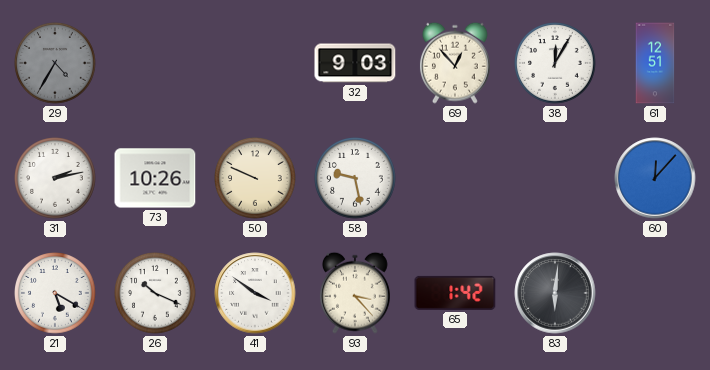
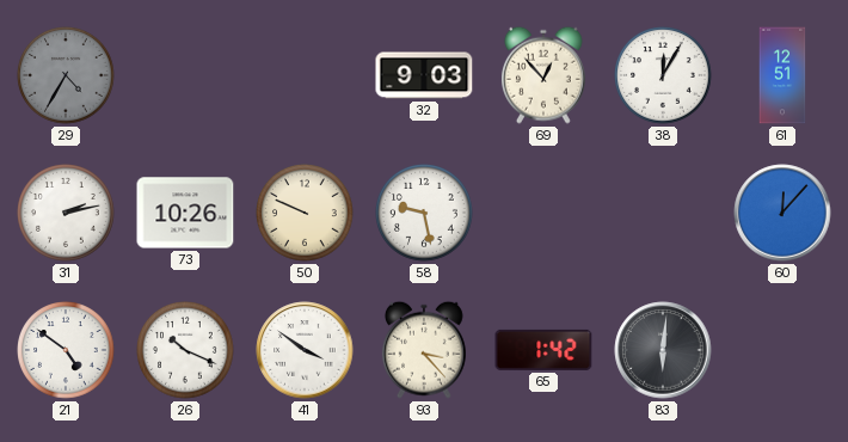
21: 5:20 -> 4:51
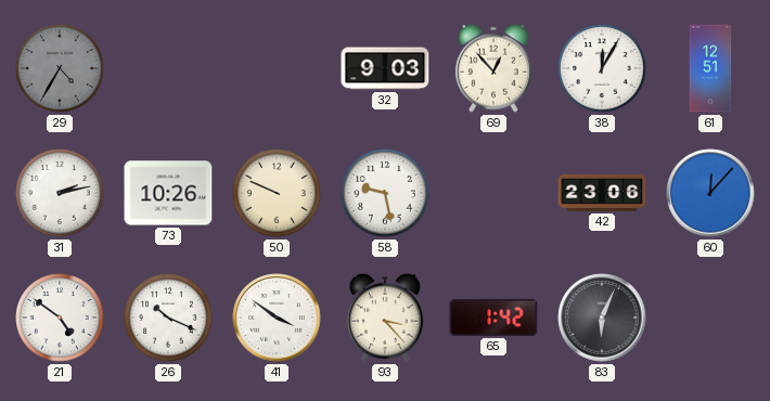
42: none -> 23:06
83: 6:01 -> 6:04
